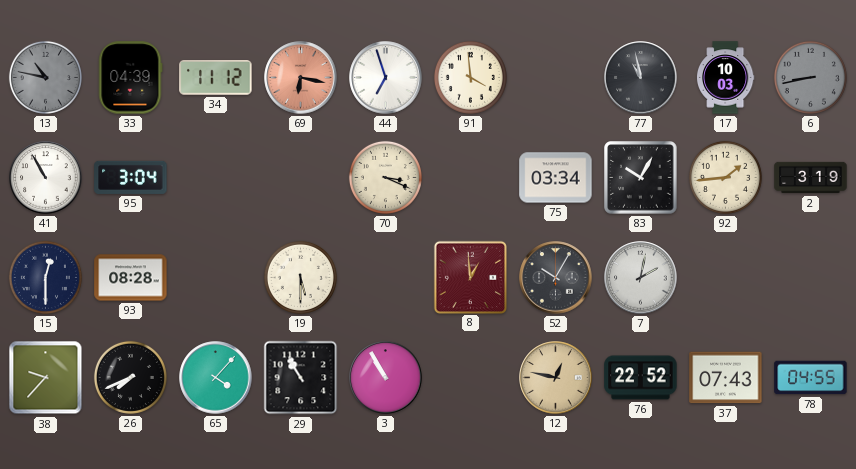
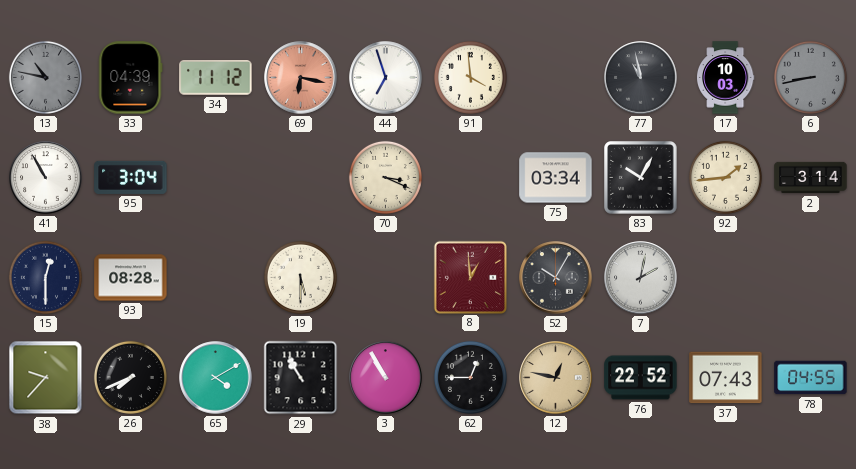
2: 3:19 -> 3:14
65: 4:07 -> 4:10
62: none -> 12:45
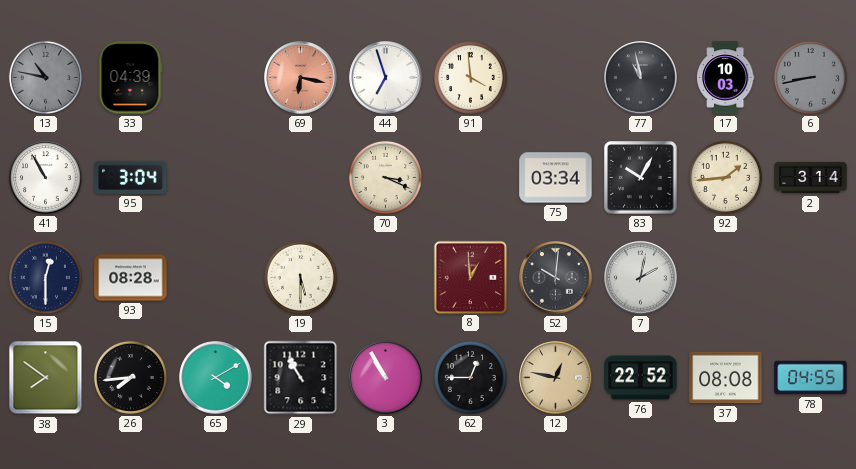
34: 11:12 -> none
52: 10:05 -> 10:01
38: 9:37 -> 7:51
26: 7:41 -> 7:44
37: 07:43 -> 08:08
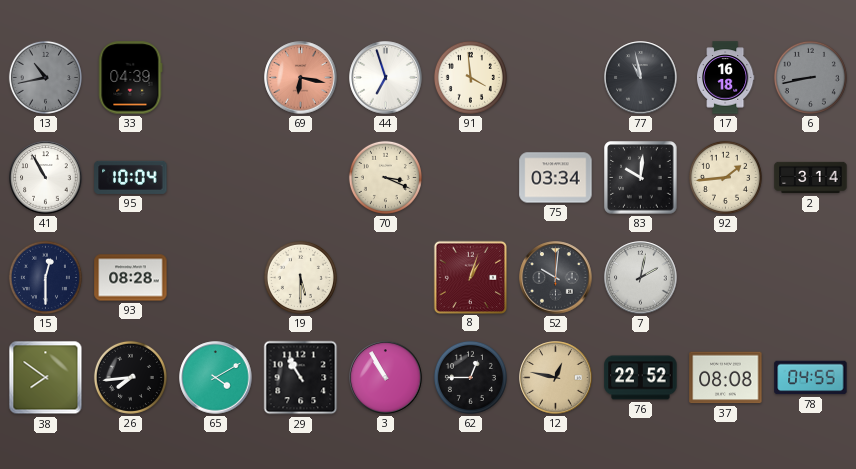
13: 10:47 -> 10:43
17: 10:03 -> 16:18
95: 3:04 -> 10:04
83: 10:05 -> 10:01
8: 12:59 -> 1:03
